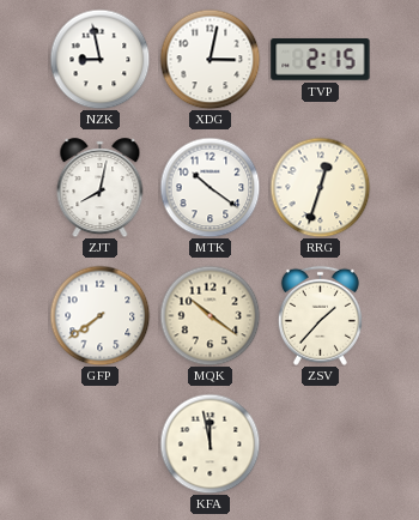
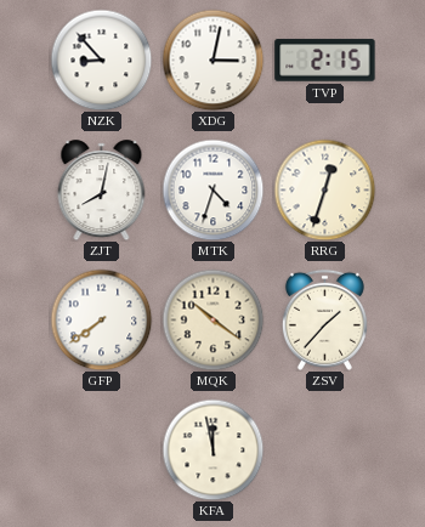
NZK: 8:58 -> 8:53
MTK: 10:21 -> 4:33
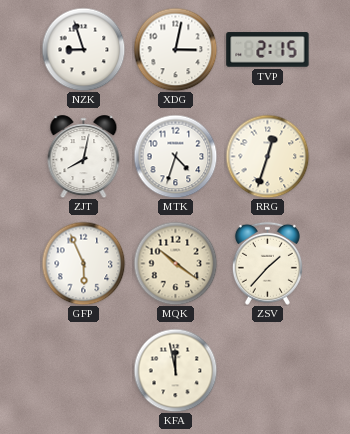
NZK: 8:53 -> 8:57
GFP: 7:39 -> 5:56
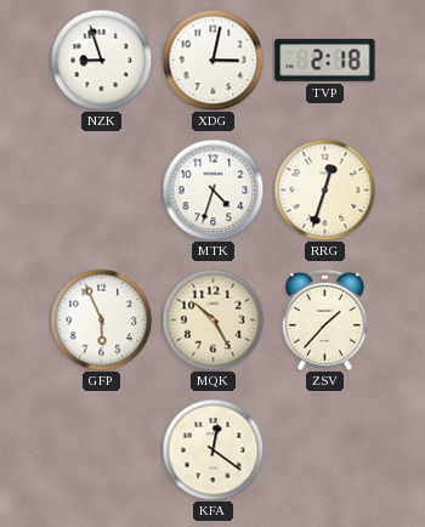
TVP: 2:15 -> 2:18
ZJT: 8:02 -> none
MQK: 10:21 -> 10:25
KFA: 11:58 -> 12:21
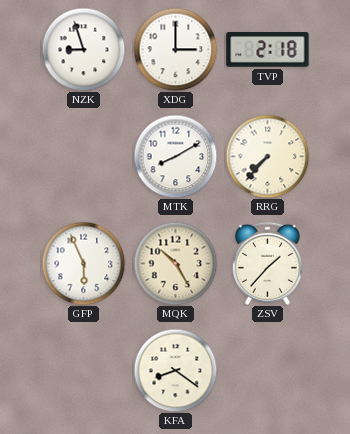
XDG: 3:02 -> 3:00
MTK: 4:33 -> 8:10
RRG: 12:33 -> 7:37
KFA: 12:21 -> 8:21
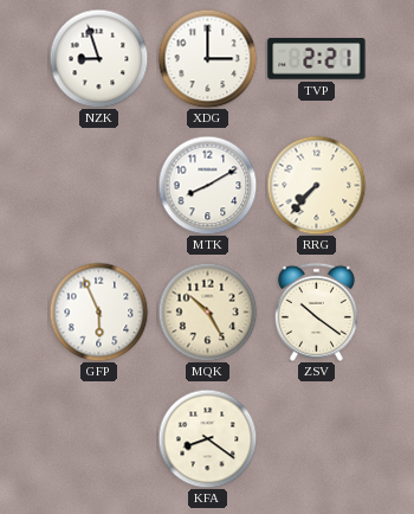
TVP: 2:18 -> 2:21
ZSV: 1:37 -> 10:21
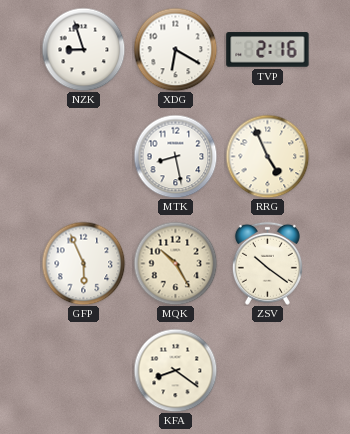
XDG: 3:00 -> 6:20
TVP: 2:21 -> 2:16
MTK: 8:10 -> 8:28
RRG: 7:37 -> 4:56
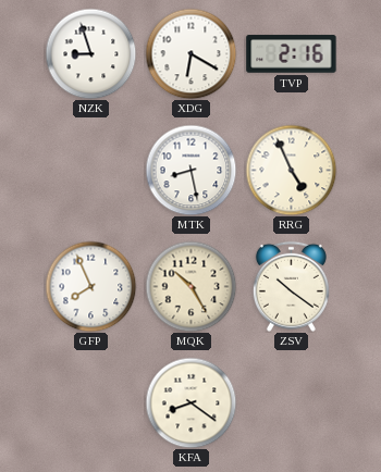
GFP: 5:56 -> 7:56
